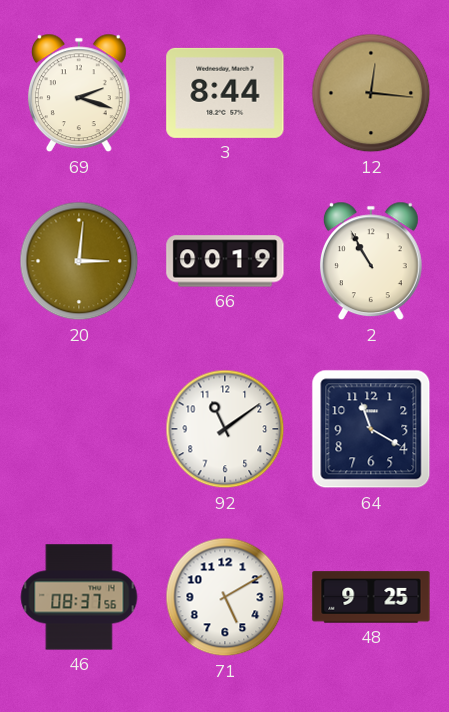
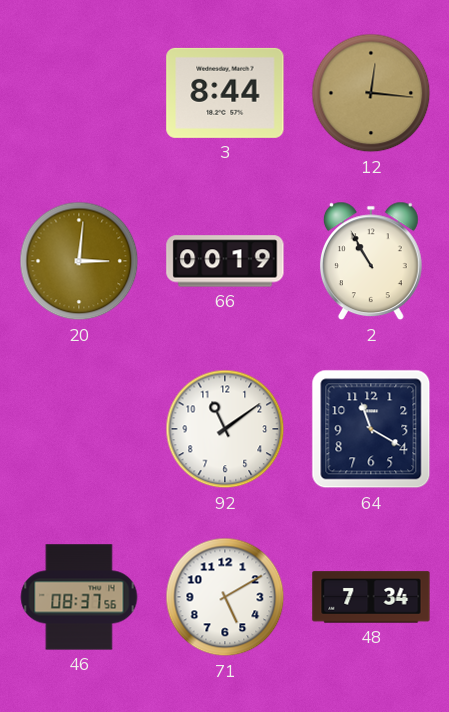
69: 2:18 -> none
48: 9:25 -> 7:34
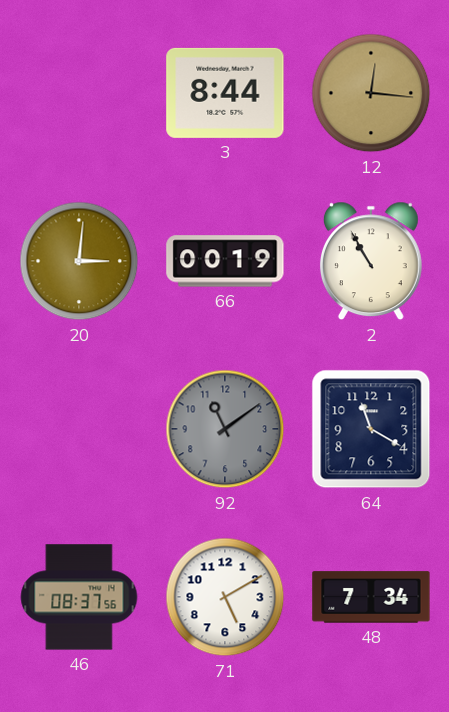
92 dial: white -> grey
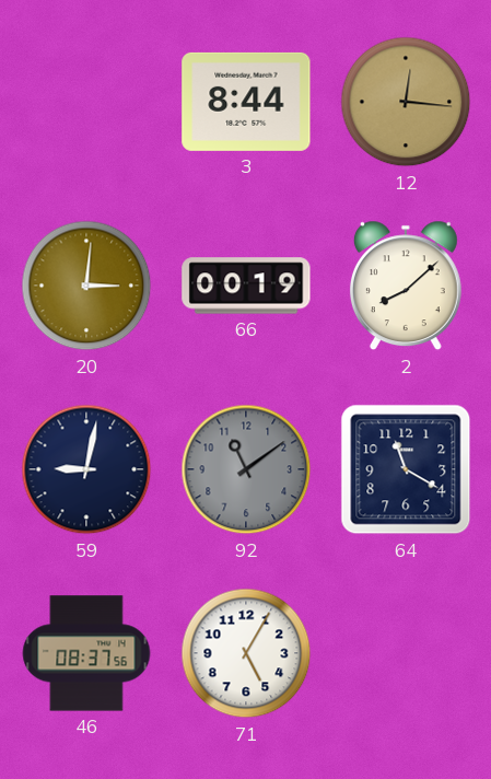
2: 10:55 -> 8:08
59: none -> 9:02
71: 5:10 -> 5:05
48: 7:34 -> none
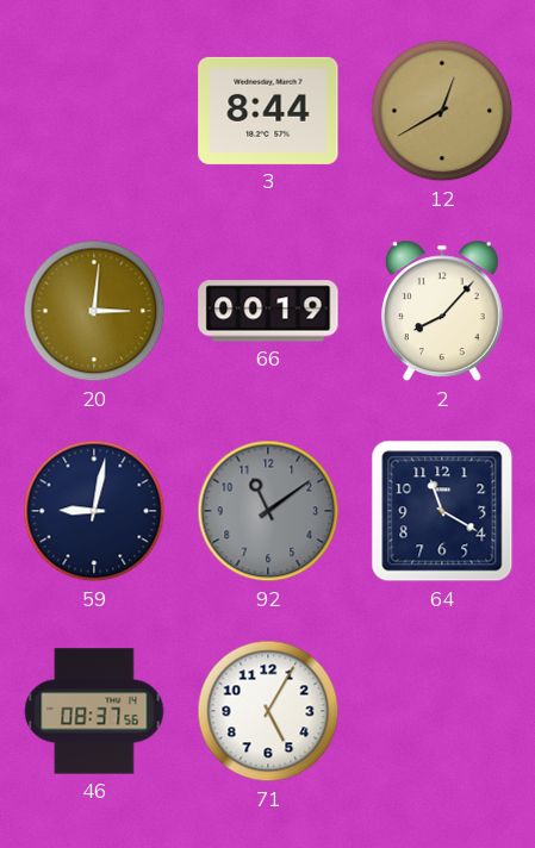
12: 12:16 -> 12:40
2: 8:08 -> 8:07
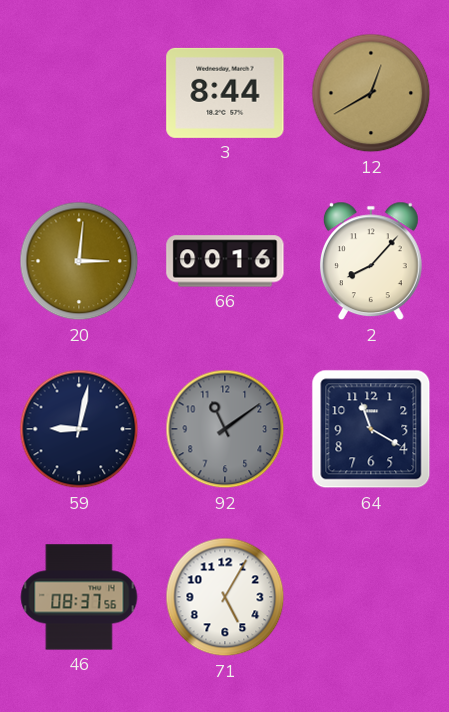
66: 00:19 -> 00:16
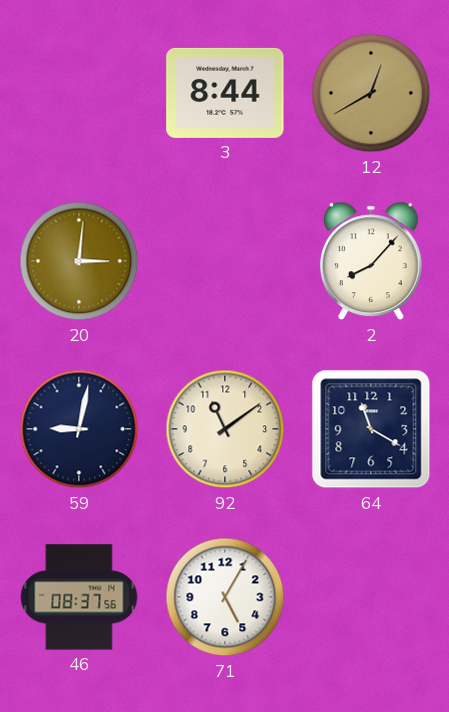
66: 00:16 -> none
92 dial: grey -> cream
